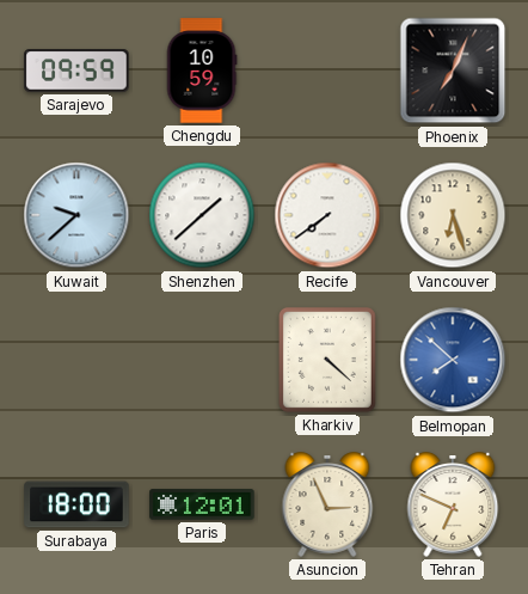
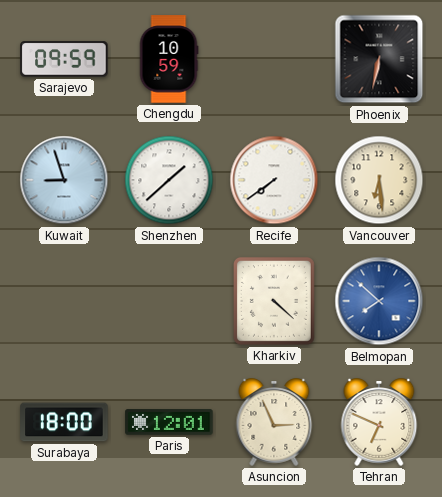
Phoenix: 7:04 -> 6:32
Kuwait: 9:38 -> 8:57
Vancouver: 6:27 -> 6:29
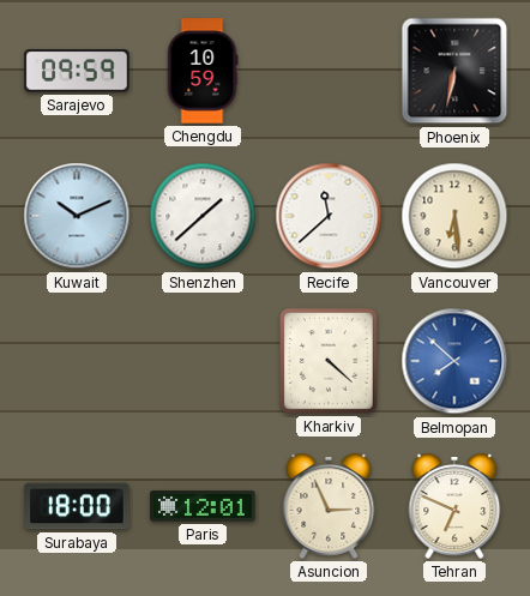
Kuwait: 8:57 -> 10:11
Recife: 7:39 -> 11:38
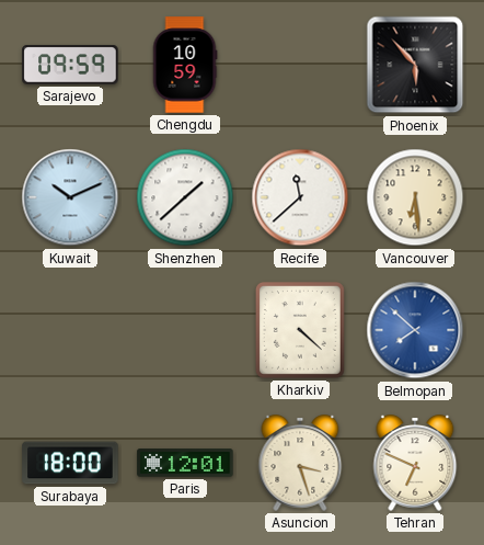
Phoenix: 6:32 -> 5:53
Asuncion: 2:56 -> 3:27
